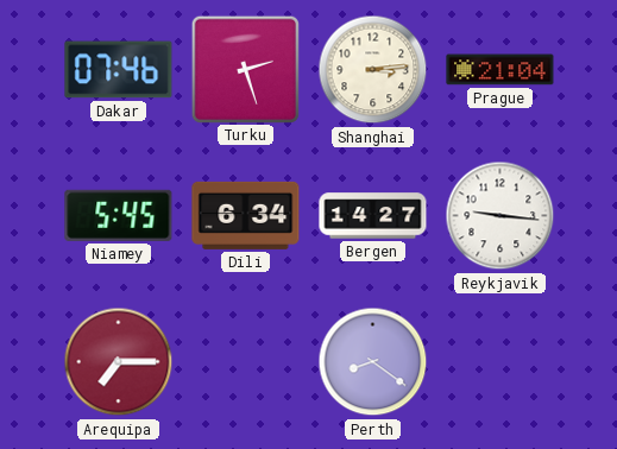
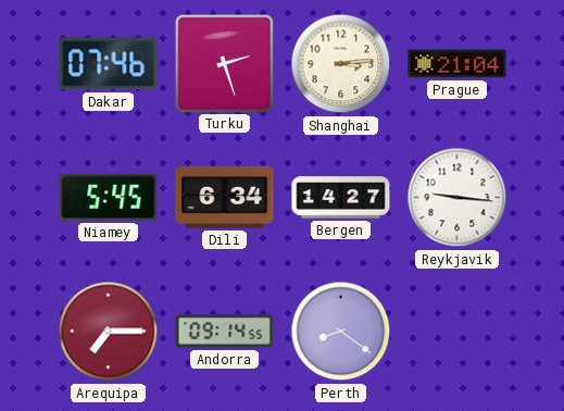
Andorra: none -> 09:14
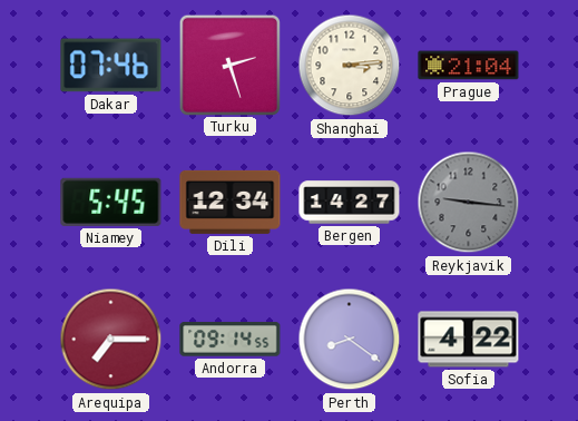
Dili: 6:34 -> 12:34
Reykjavik dial: white -> grey
Sofia: none -> 4:22
